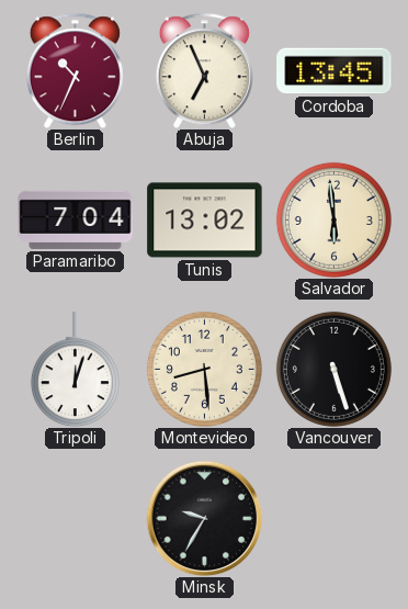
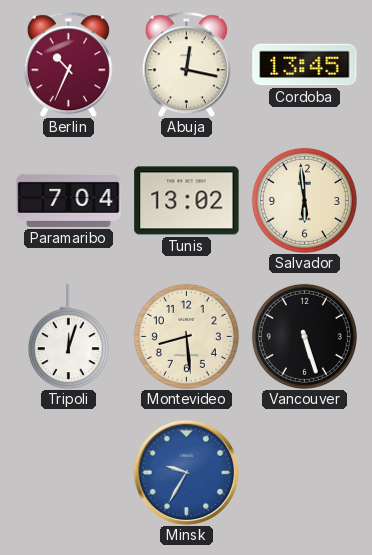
Abuja: 6:56 -> 12:17
Minsk dial: black -> blue
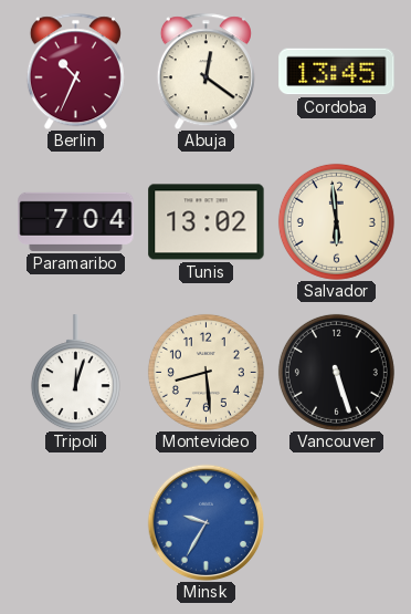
Abuja: 12:17 -> 12:21
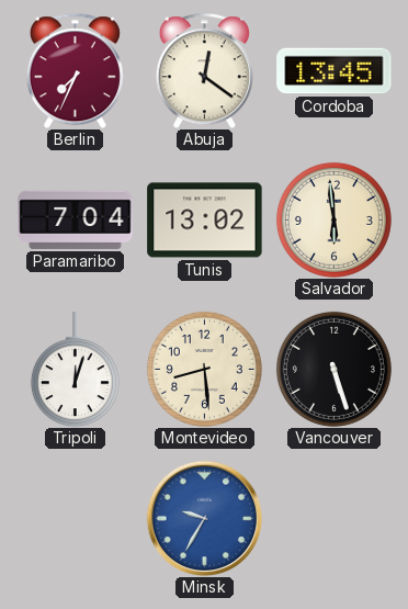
Berlin: 10:34 -> 7:34
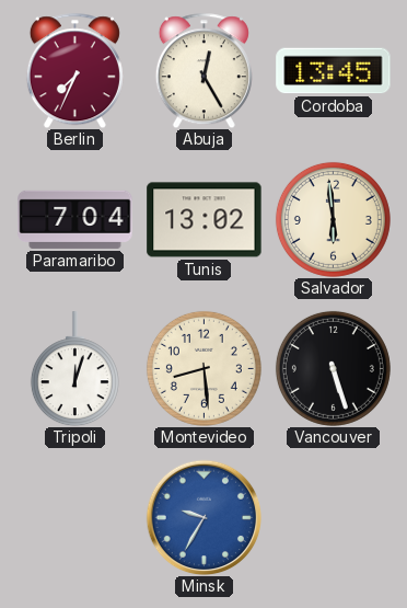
Abuja: 12:21 -> 12:25
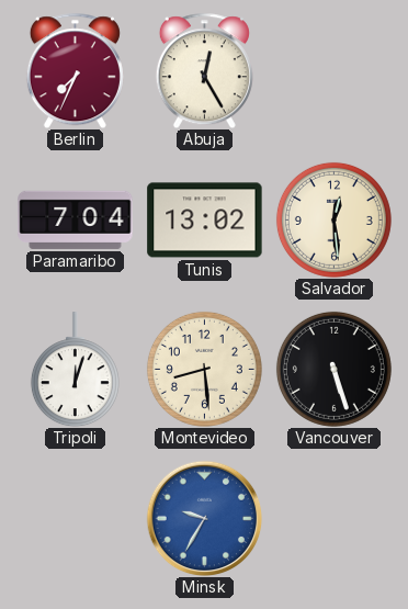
Cordoba: 13:45 -> none
Salvador: 5:59 -> 12:29
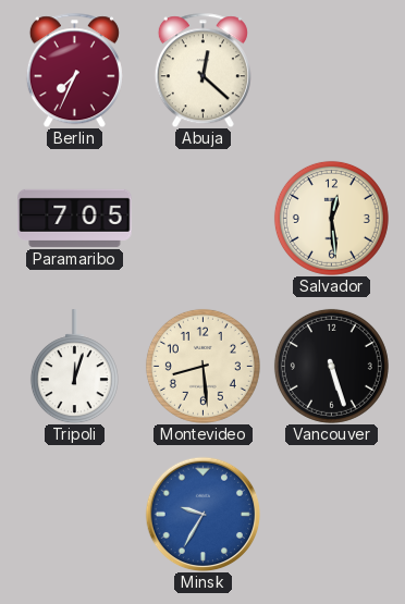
Abuja: 12:25 -> 12:22
Paramaribo: 7:04 -> 7:05
Tunis: 13:02 -> none
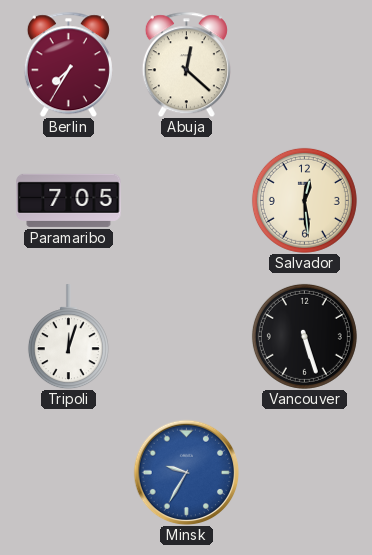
Berlin: 7:34 -> 7:35
Montevideo: 8:29 -> none
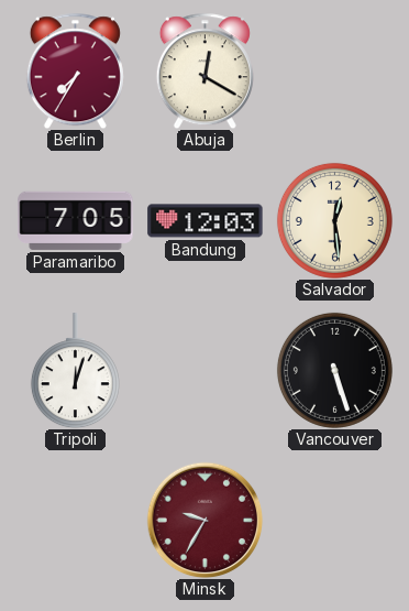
Abuja: 12:22 -> 12:20
Bandung: none -> 12:03
Minsk dial: blue -> burgundy
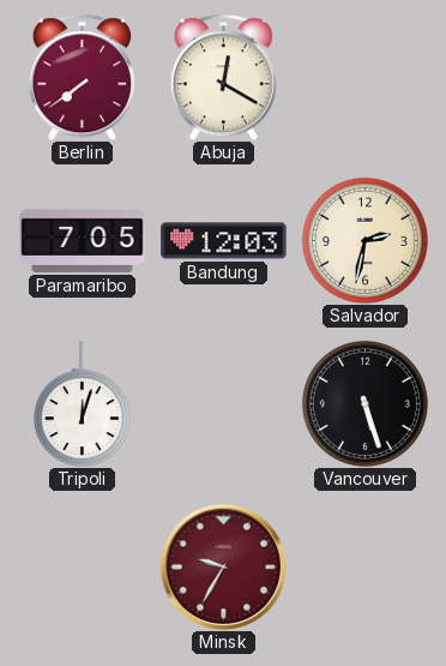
Berlin: 7:35 -> 7:39
Salvador: 12:29 -> 2:32
